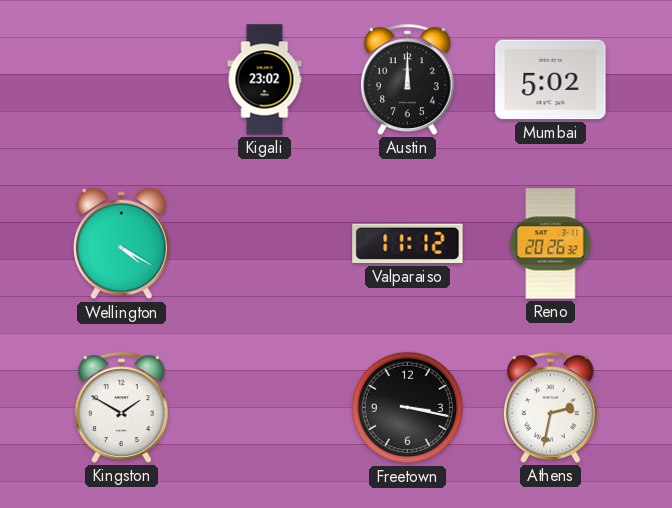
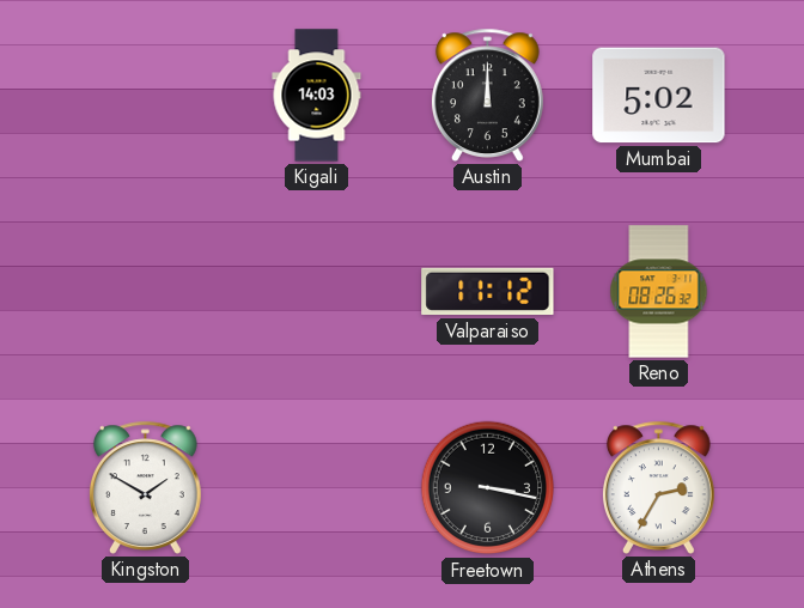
Kigali: 23:02 -> 14:03
Wellington: 4:20 -> none
Reno: 20:26 -> 08:26
Athens: 2:32 -> 2:35
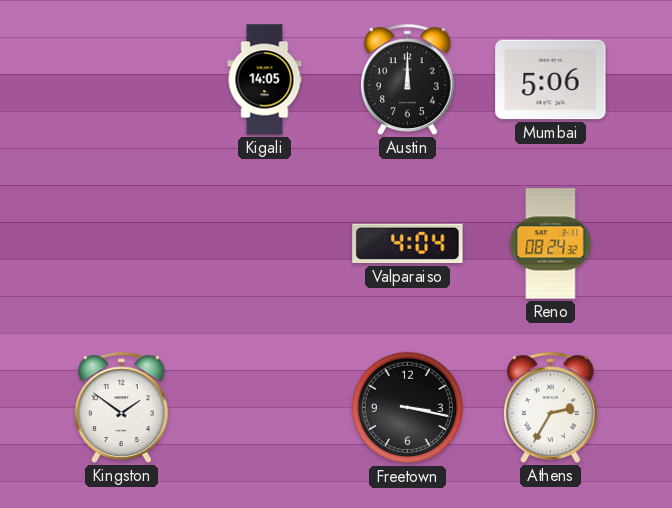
Kigali: 14:03 -> 14:05
Mumbai: 5:02 -> 5:06
Valparaiso: 11:12 -> 4:04
Reno: 08:26 -> 08:24
Kingston: 1:50 -> 1:51
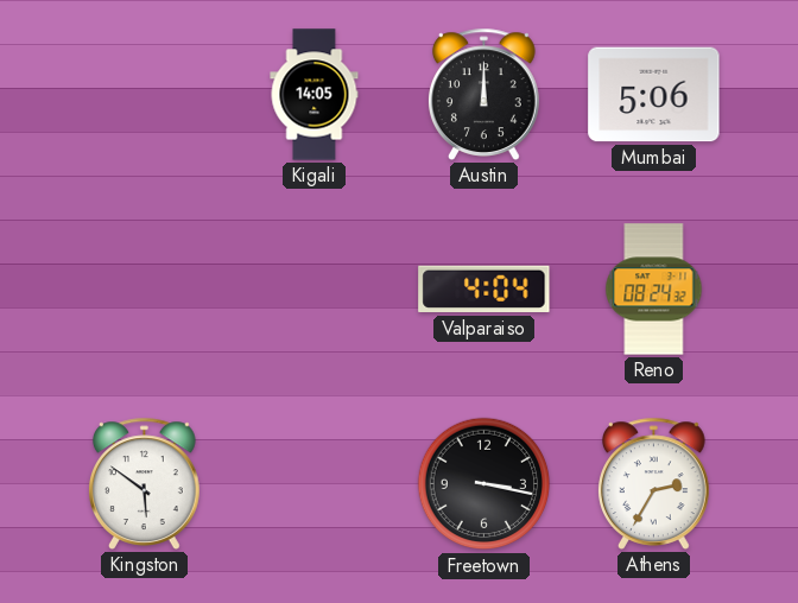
Kingston: 1:51 -> 5:51
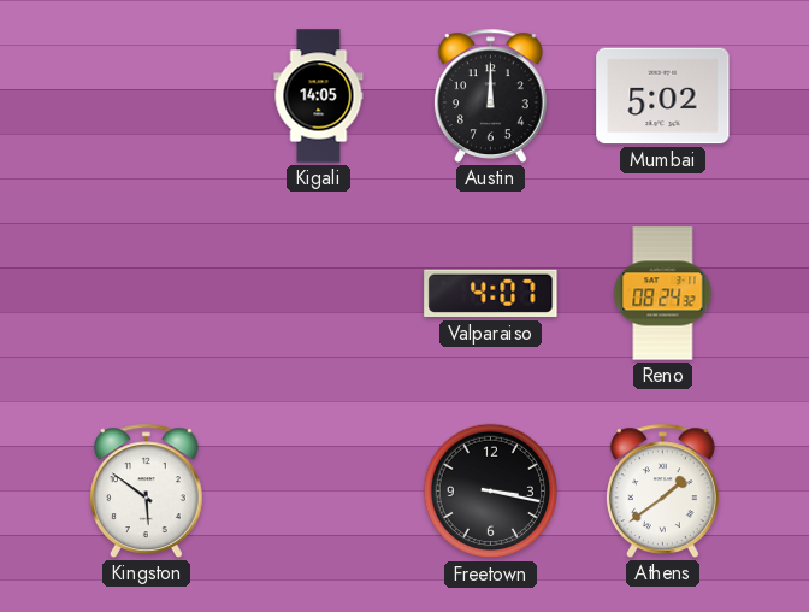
Mumbai: 5:06 -> 5:02
Valparaiso: 4:04 -> 4:07
Athens: 2:35 -> 1:39
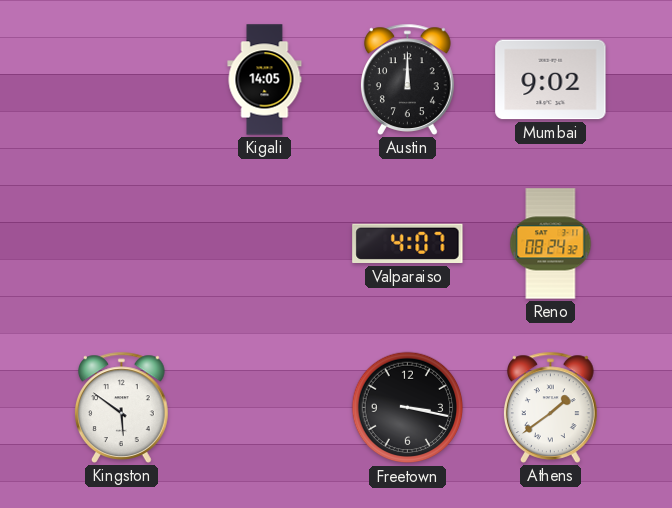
Mumbai: 5:02 -> 9:02
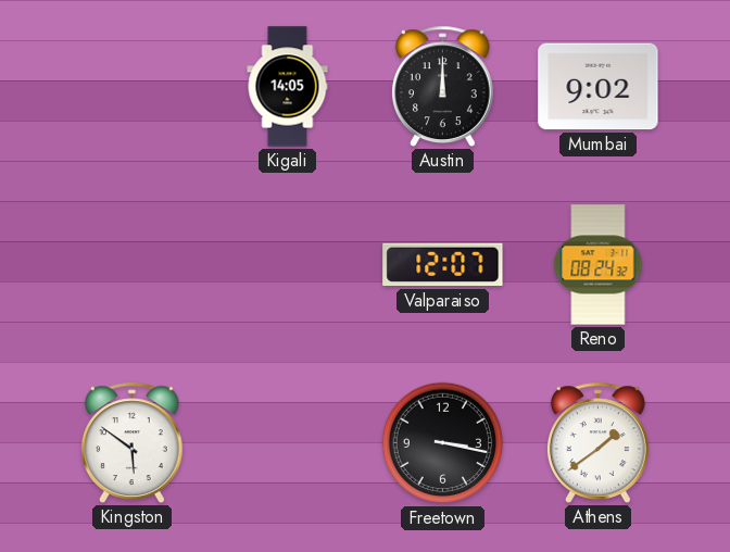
Valparaiso: 4:07 -> 12:07
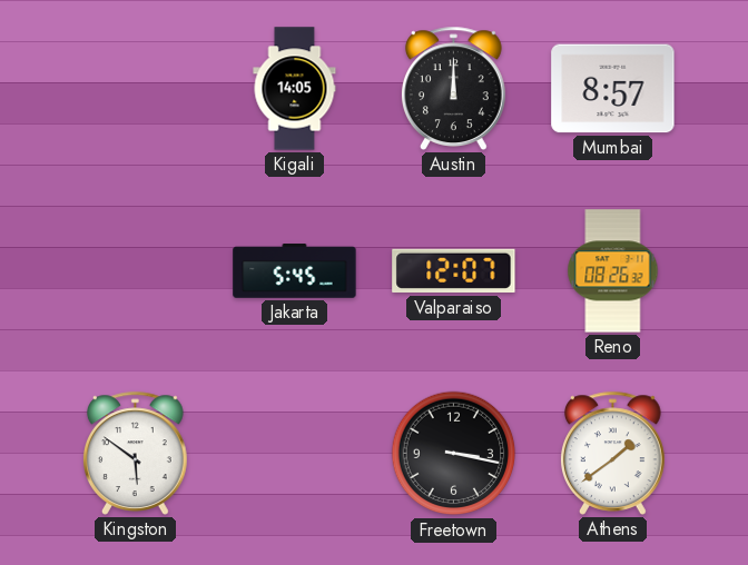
Mumbai: 9:02 -> 8:57
Jakarta: none -> 5:45
Reno: 08:24 -> 08:26
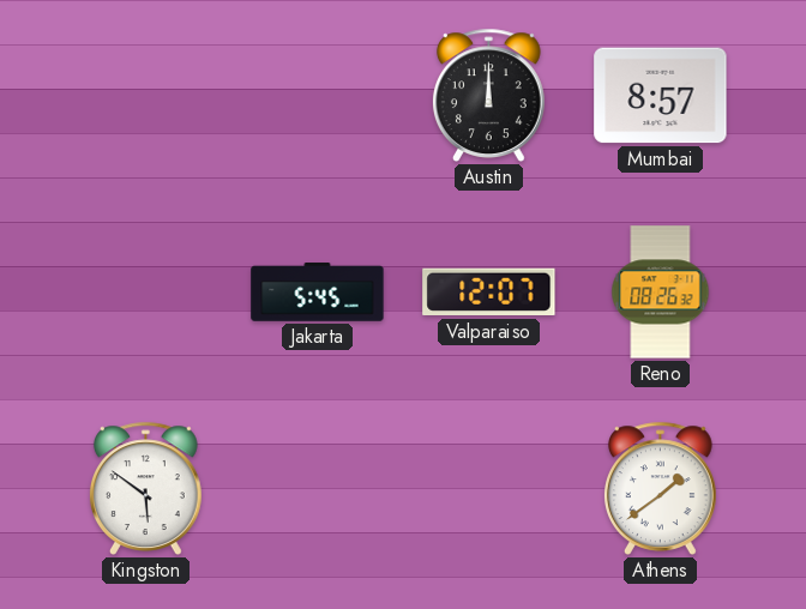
Kigali: 14:05 -> none
Freetown: 3:17 -> none
